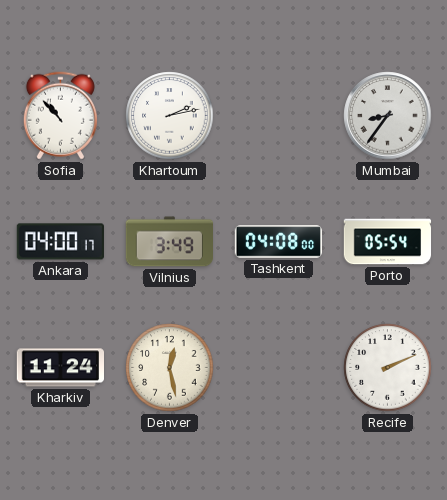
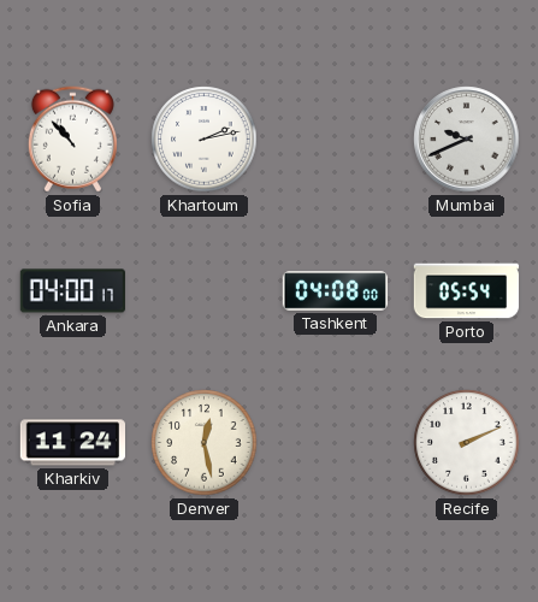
Mumbai: 8:36 -> 9:41
Vilnius: 3:49 -> none
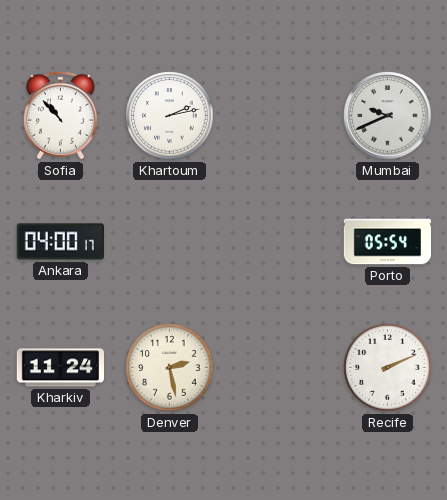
Tashkent: 04:08 -> none
Denver: 12:28 -> 2:28
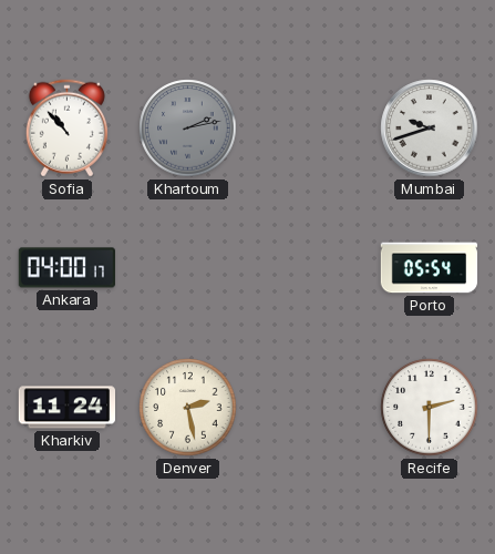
Khartoum dial: white -> grey
Mumbai: 9:41 -> 9:42
Recife: 2:11 -> 2:30
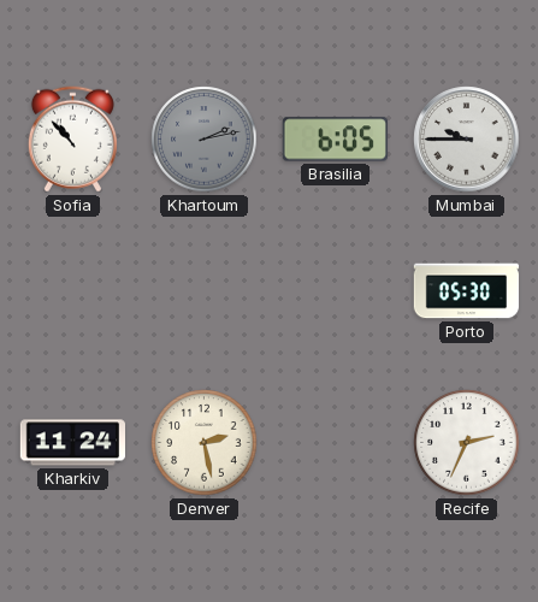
Brasilia: none -> 6:05
Mumbai: 9:42 -> 9:45
Ankara: 04:00 -> none
Porto: 05:54 -> 05:30
Recife: 2:30 -> 2:34
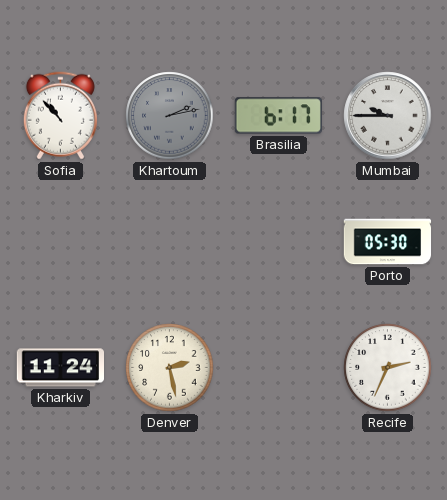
Brasilia: 6:05 -> 6:17
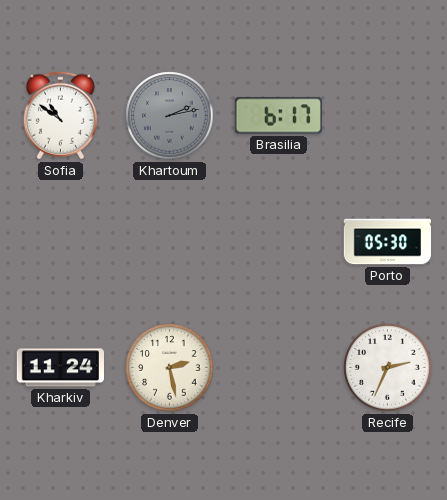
Sofia: 10:53 -> 10:51
Mumbai: 9:45 -> none
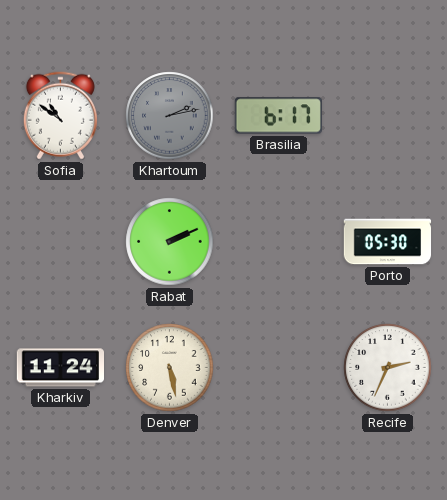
Rabat: none -> 2:11
Denver: 2:28 -> 5:28
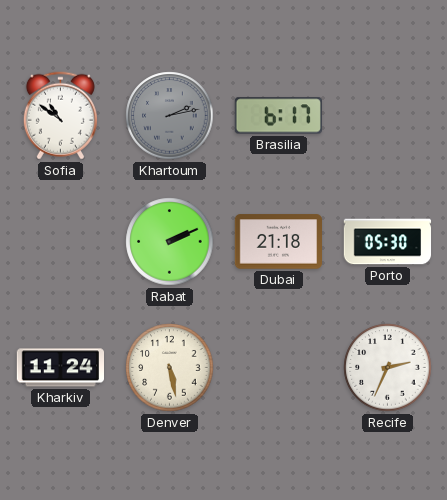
Dubai: none -> 21:18
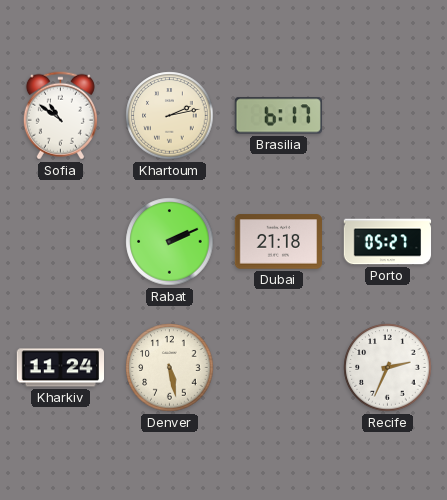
Khartoum dial: grey -> cream
Porto: 05:30 -> 05:27
